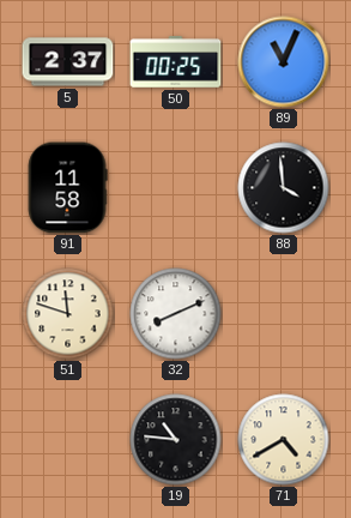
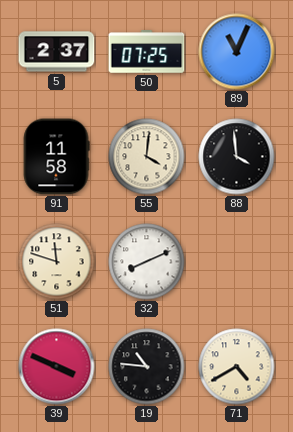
50: 00:25 -> 07:25
55: none -> 4:01
39: none -> 3:49
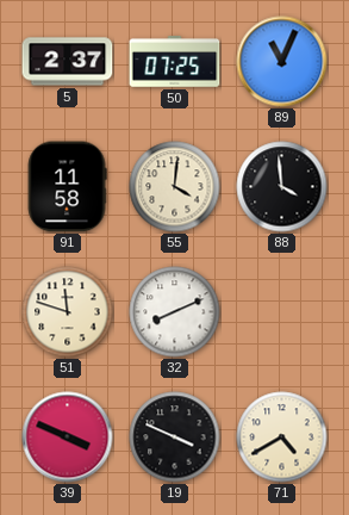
19: 10:46 -> 3:49
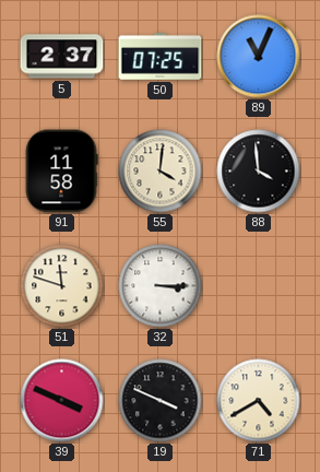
32: 8:11 -> 3:15
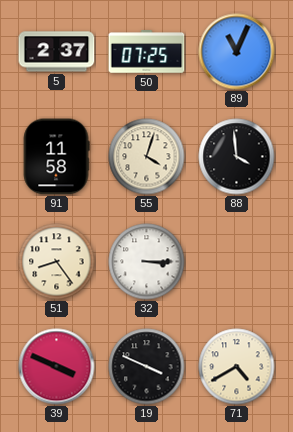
55: 4:01 -> 4:03
51: 11:48 -> 8:24
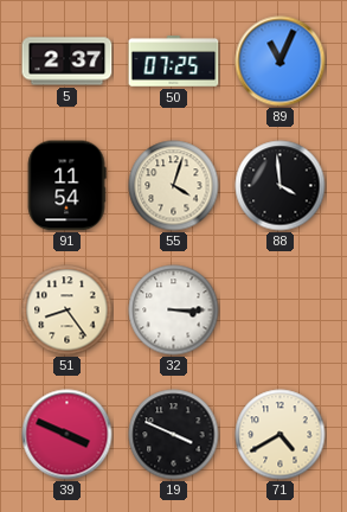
91: 11:58 -> 11:54
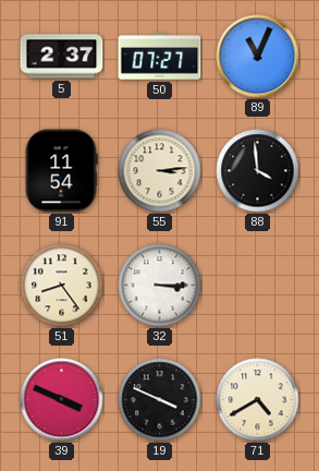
50: 07:25 -> 07:27
55: 4:03 -> 3:14
